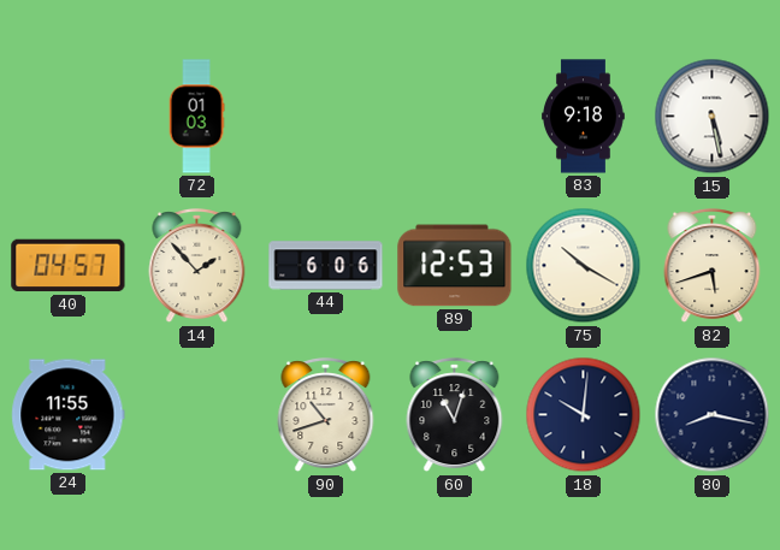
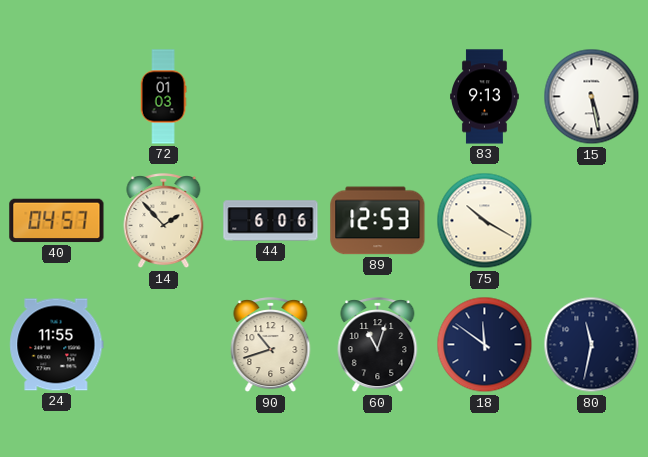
83: 9:18 -> 9:13
82: 5:42 -> none
18: 10:01 -> 11:51
80: 8:17 -> 11:32
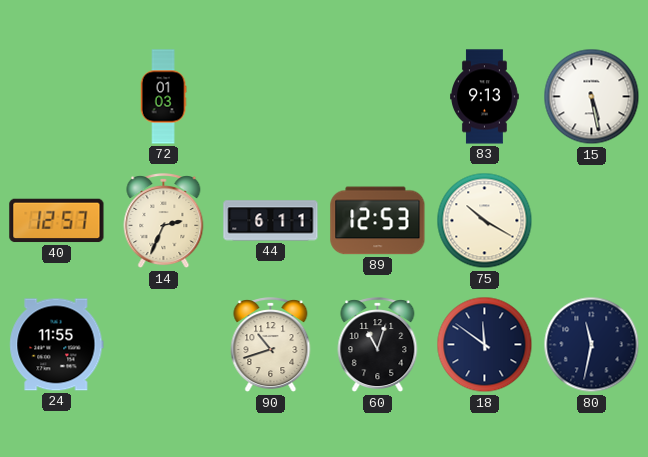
40: 04:57 -> 12:57
14: 1:53 -> 2:34
44: 6:06 -> 6:11
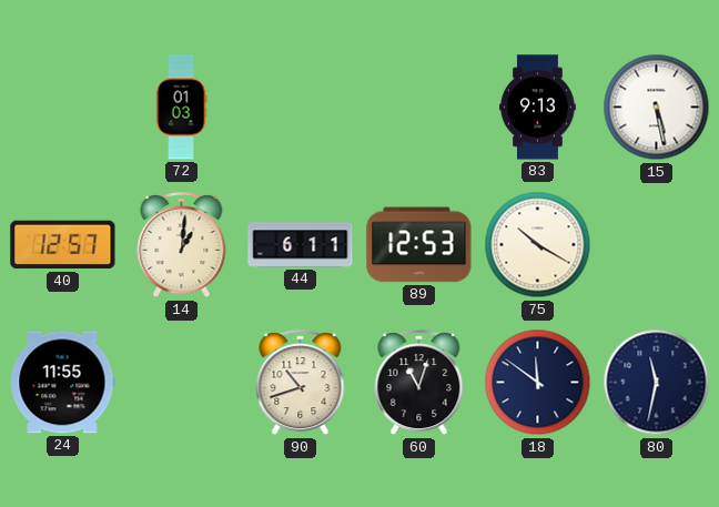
14: 2:34 -> 1:01
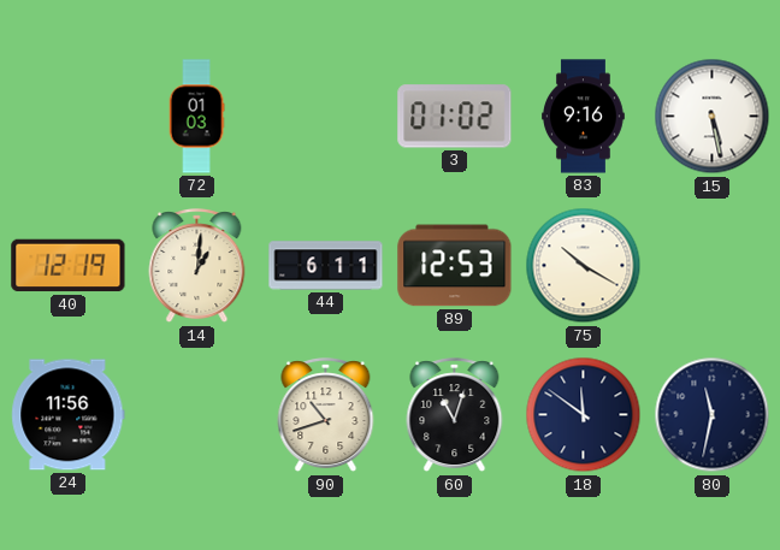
3: none -> 01:02
83: 9:13 -> 9:16
40: 12:57 -> 12:19
24: 11:55 -> 11:56
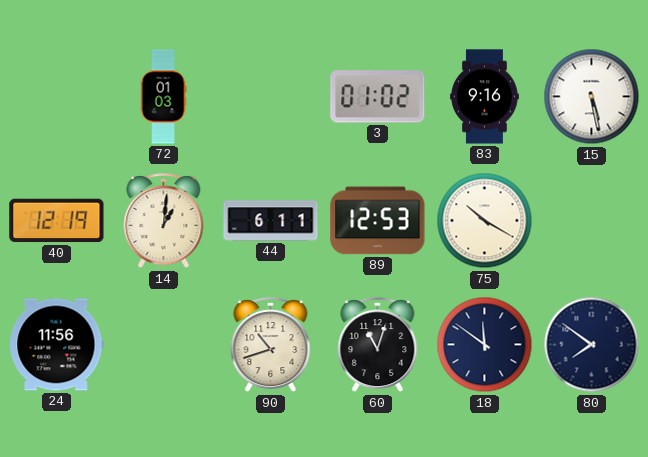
80: 11:32 -> 7:51
